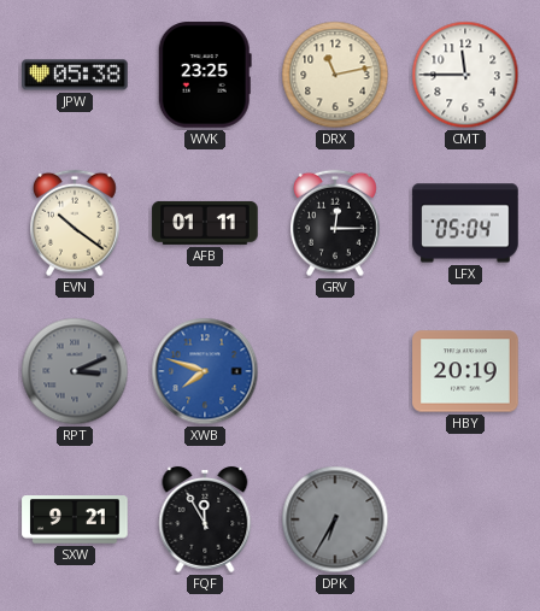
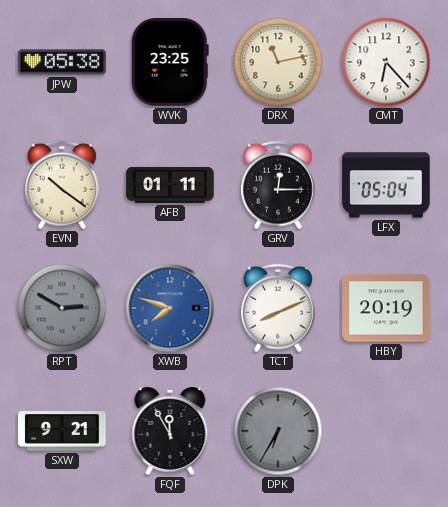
CMT: 11:45 -> 6:23
RPT: 3:11 -> 2:50
TCT: none -> 8:11
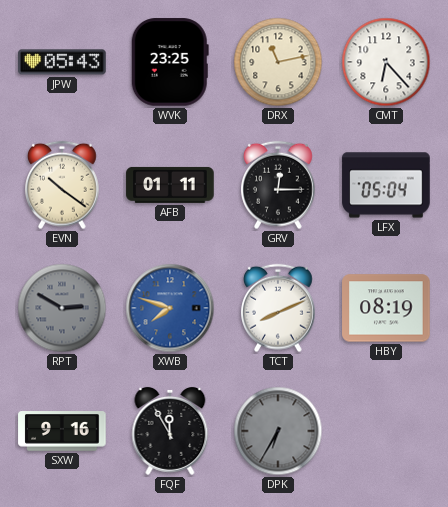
JPW: 05:38 -> 05:43
HBY: 20:19 -> 08:19
SXW: 9:21 -> 9:16
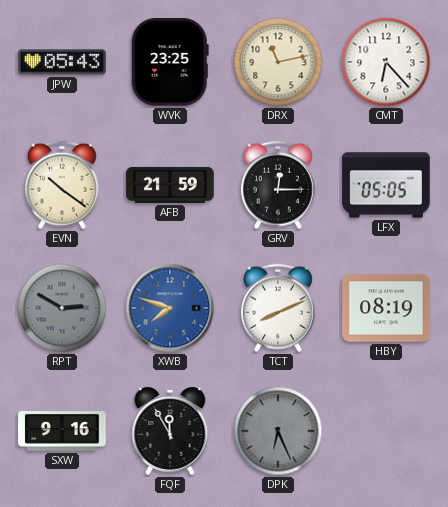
AFB: 01:11 -> 21:59
LFX: 05:04 -> 05:05
DPK: 6:35 -> 6:26
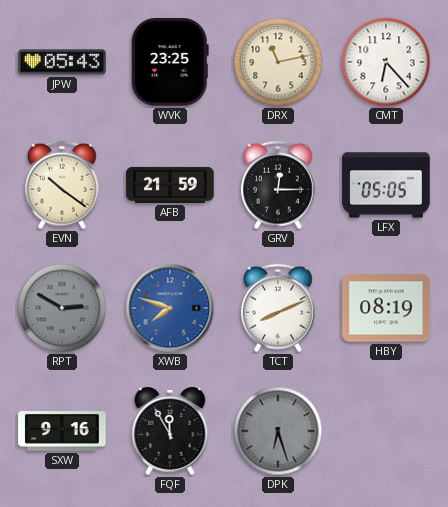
DPK: 6:26 -> 6:27
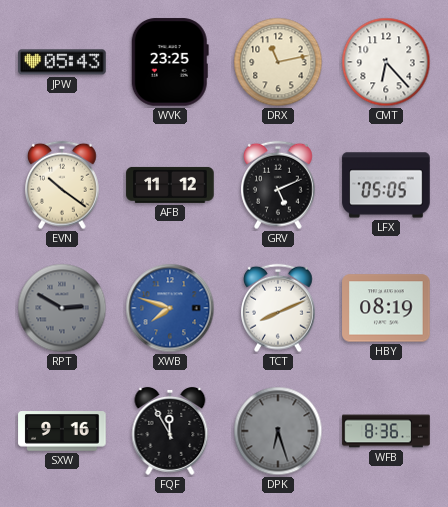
AFB: 21:59 -> 11:12
GRV: 12:15 -> 5:11
WFB: none -> 8:36
